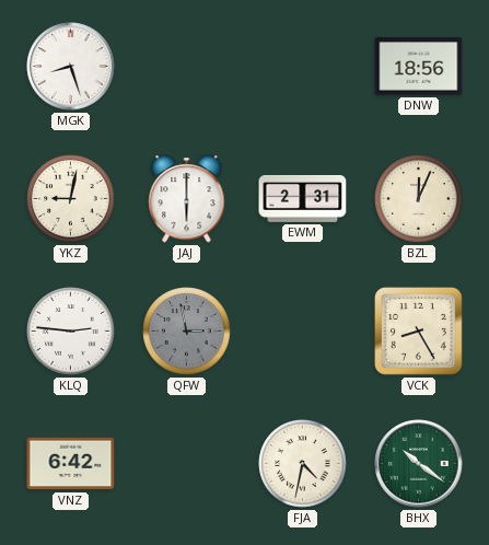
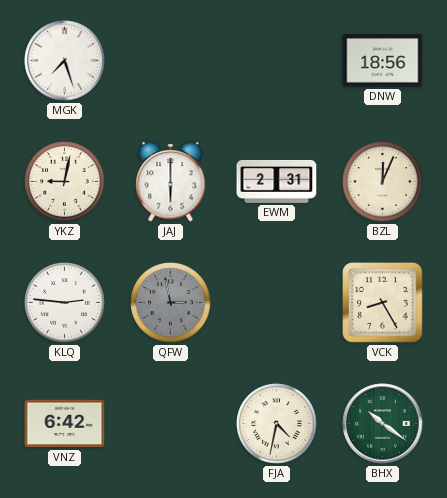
MGK: 8:27 -> 7:27
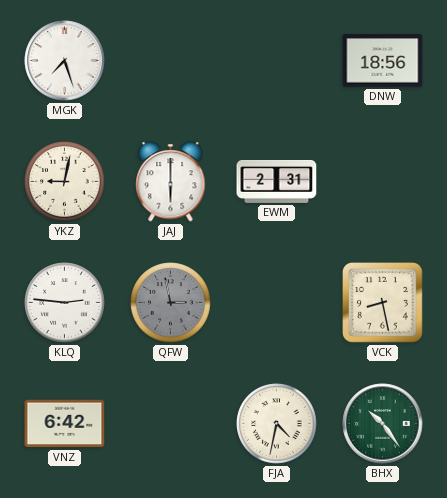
BZL: 12:04 -> none
VCK: 8:25 -> 8:28
BHX: 10:21 -> 10:24
